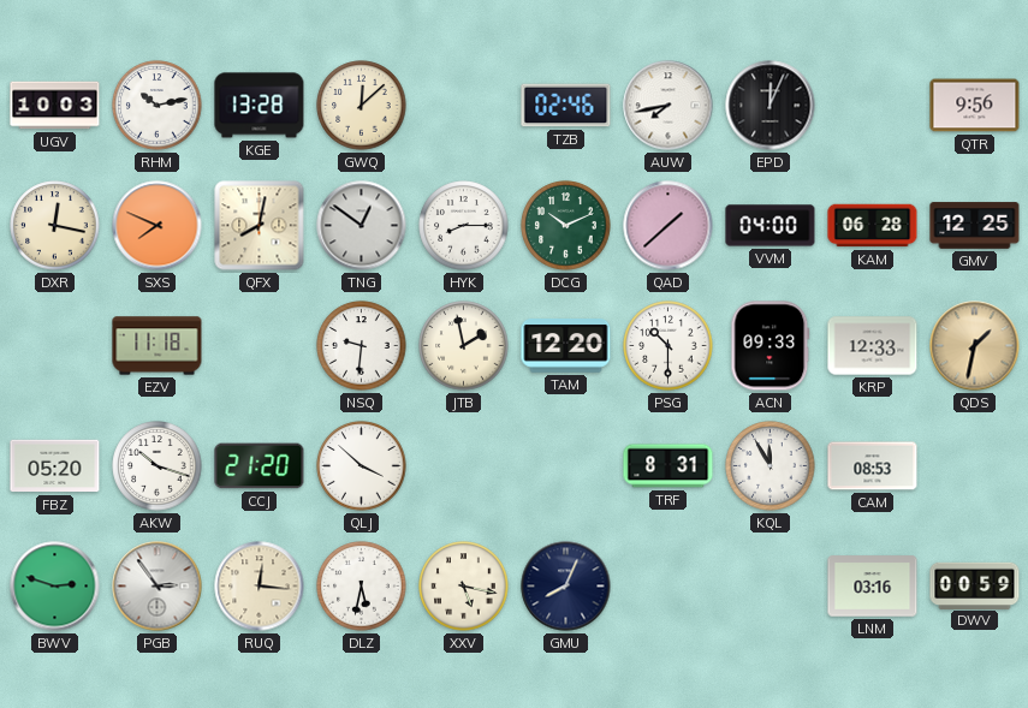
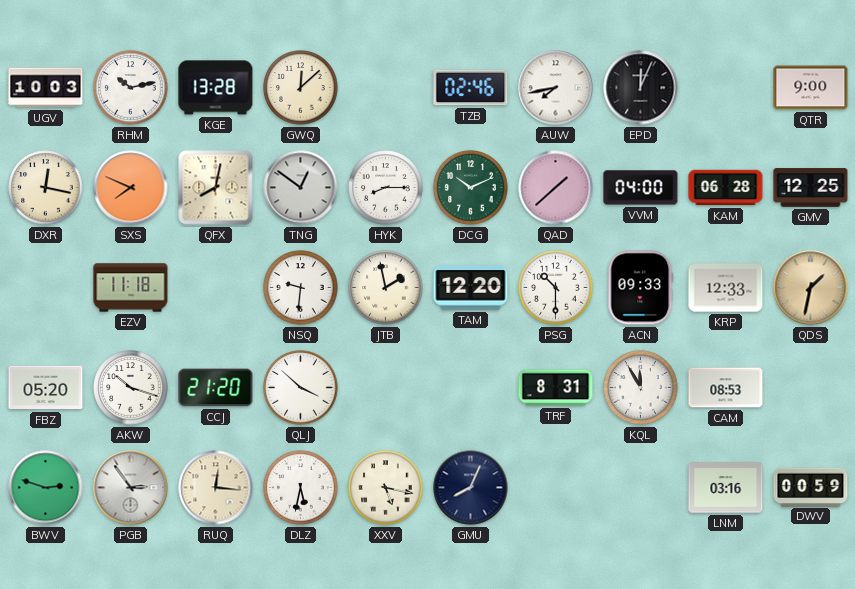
QTR: 9:56 -> 9:00
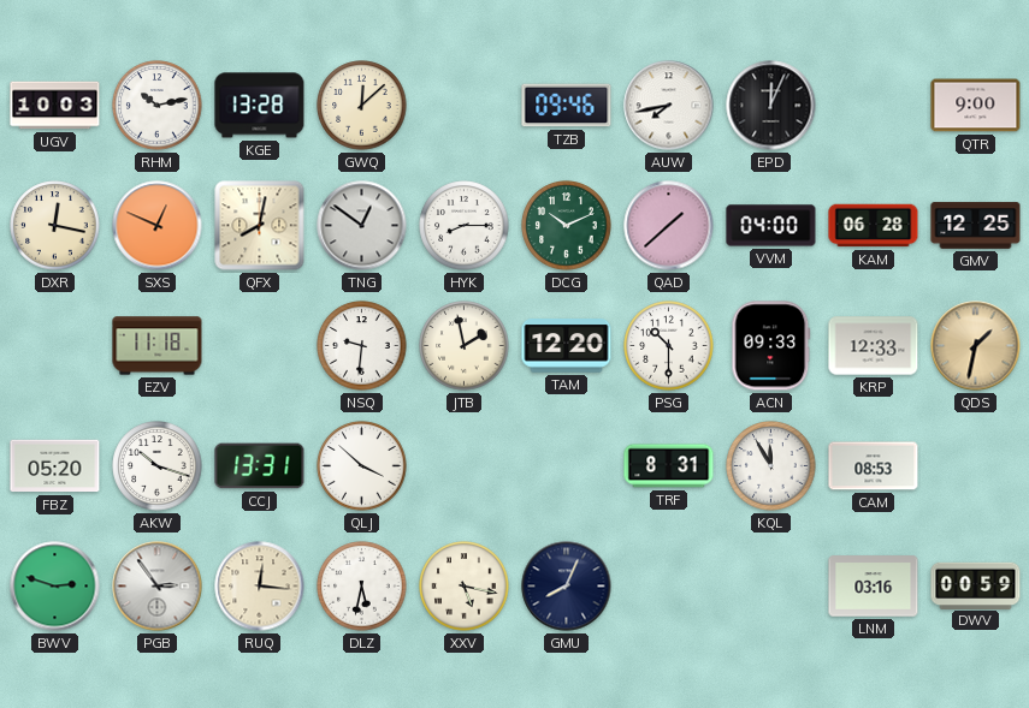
TZB: 02:46 -> 09:46
SXS: 7:49 -> 12:49
CCJ: 21:20 -> 13:31
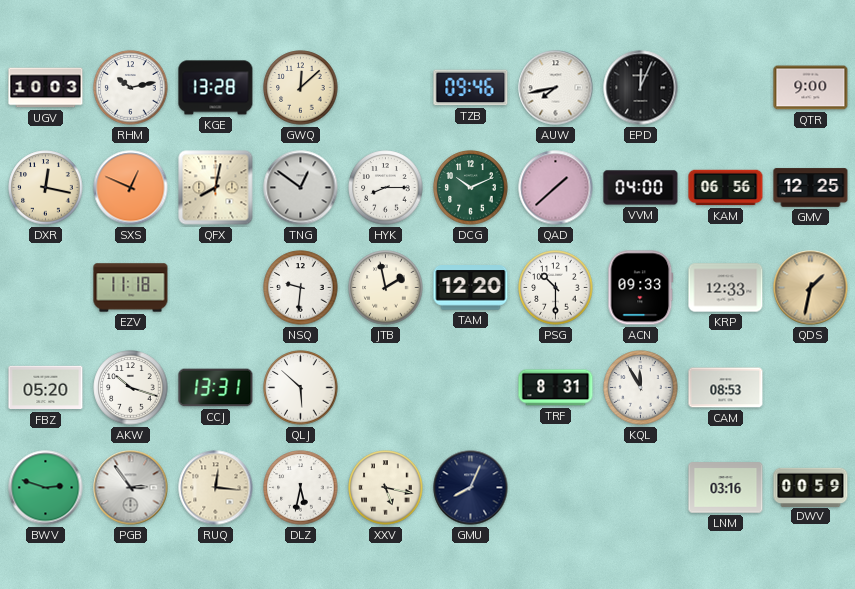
KAM: 06:28 -> 06:56
QLJ: 3:52 -> 5:52
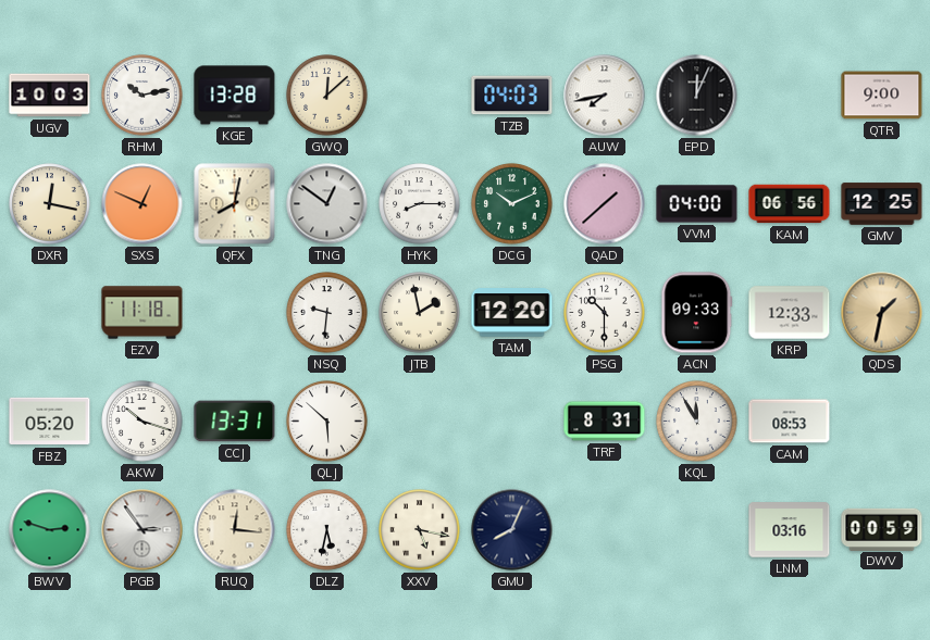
TZB: 09:46 -> 04:03
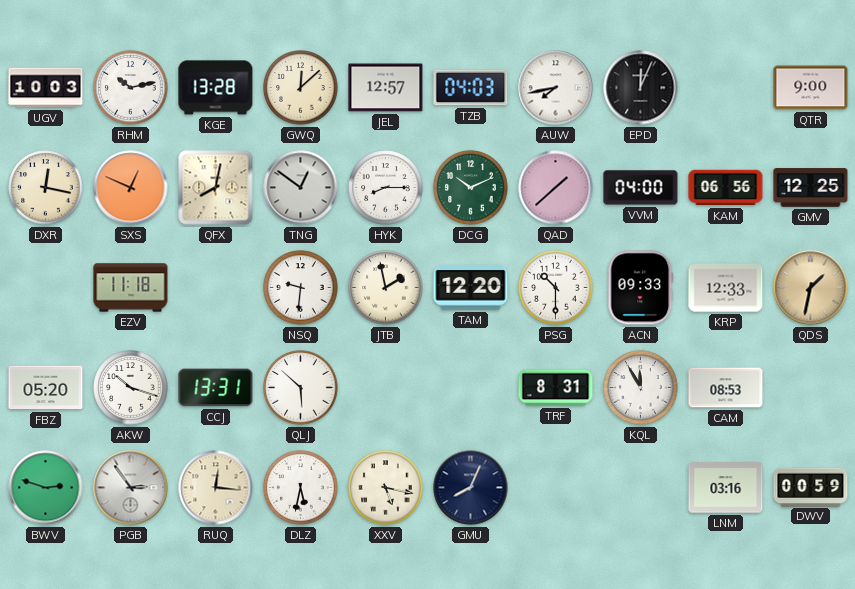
JEL: none -> 12:57
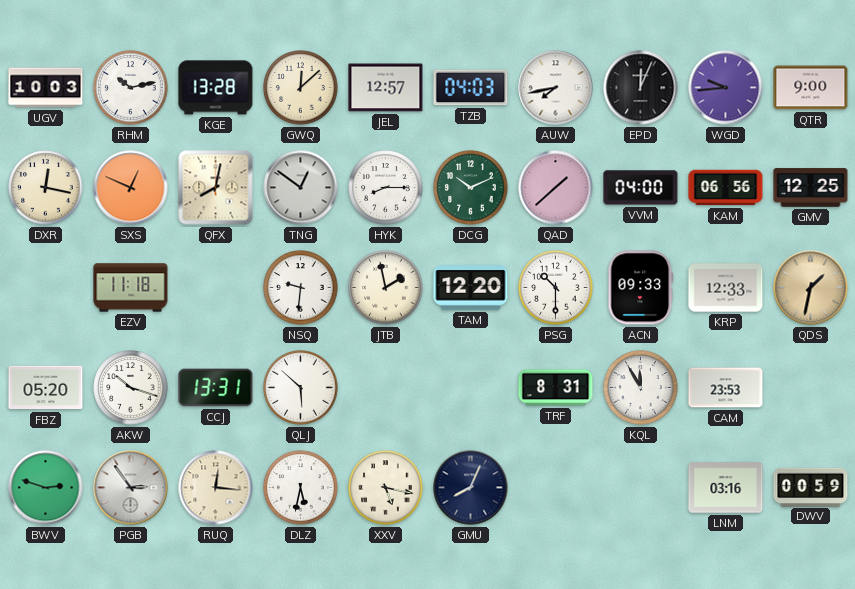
WGD: none -> 9:44
CAM: 08:53 -> 23:53
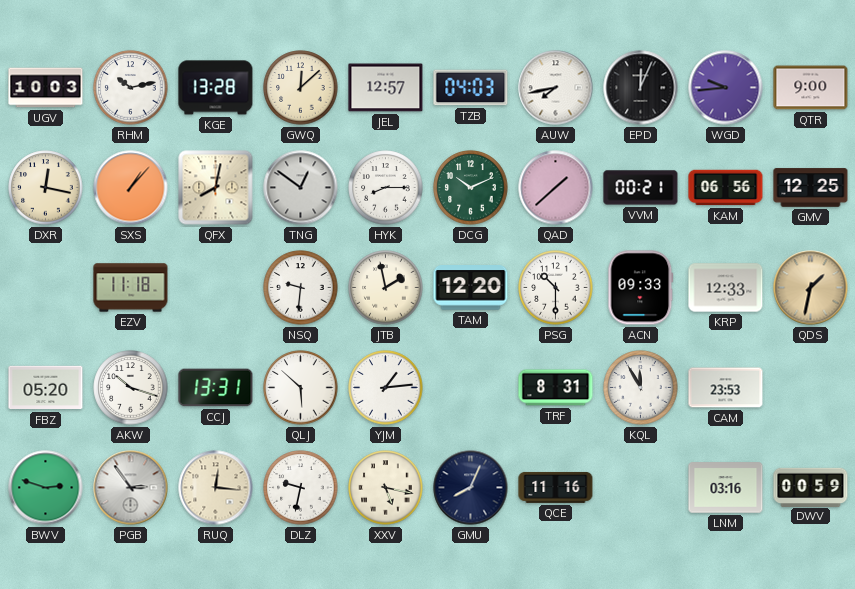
SXS: 12:49 -> 1:07
VVM: 04:00 -> 00:21
YJM: none -> 1:14
DLZ: 5:32 -> 9:32
QCE: none -> 11:16
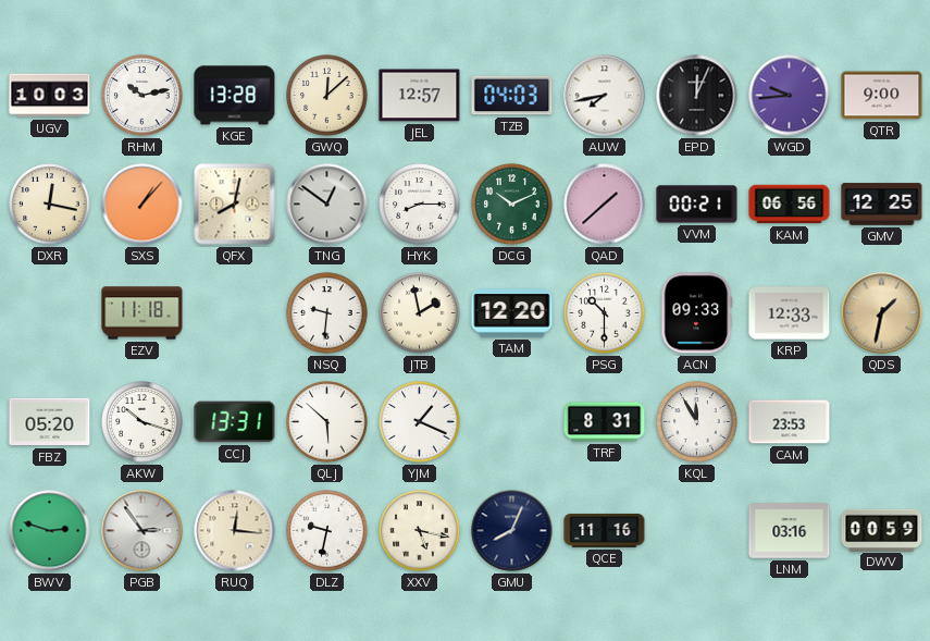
YJM: 1:14 -> 1:19
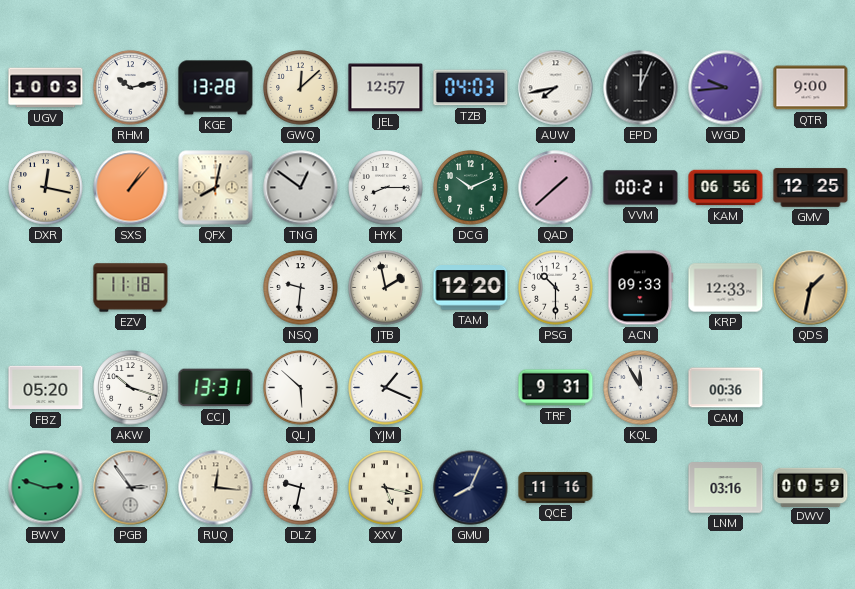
TRF: 8:31 -> 9:31
CAM: 23:53 -> 00:36
